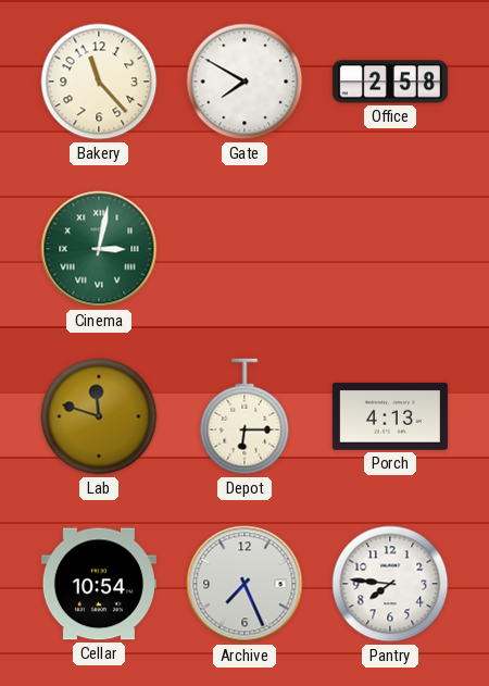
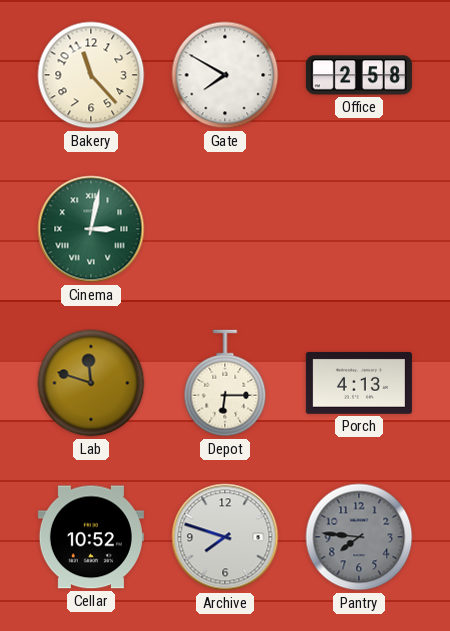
Cellar: 10:54 -> 10:52
Archive: 7:26 -> 7:48
Pantry dial: white -> grey
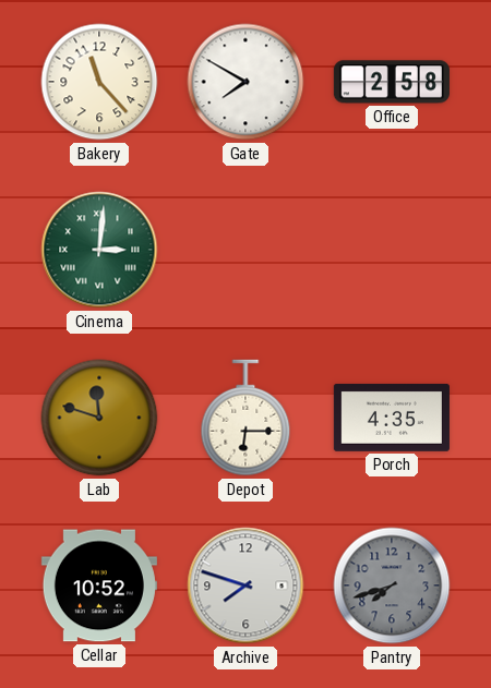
Cinema: 3:02 -> 3:01
Porch: 4:13 -> 4:35
Pantry: 7:46 -> 7:42
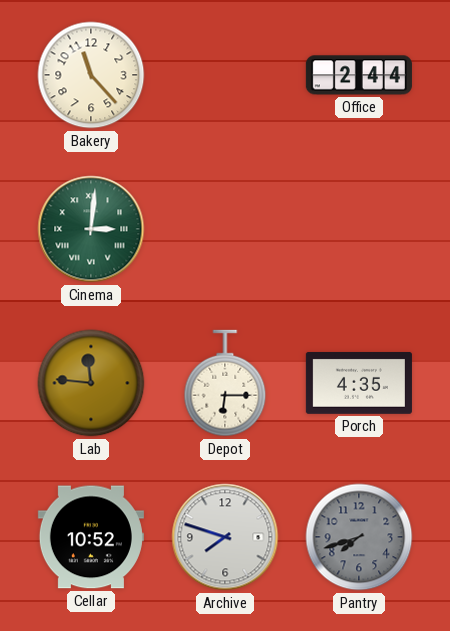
Gate: 7:50 -> none
Office: 2:58 -> 2:44
Lab: 11:48 -> 11:46
